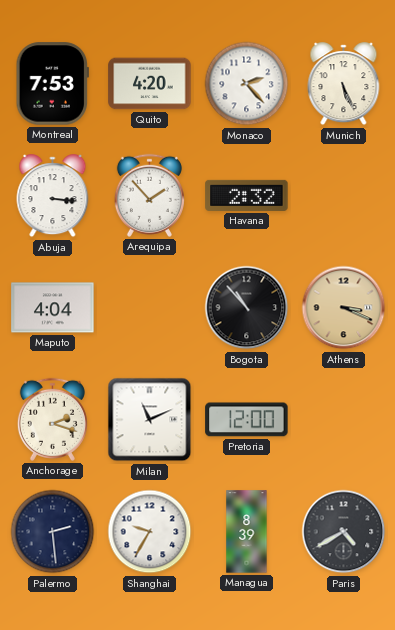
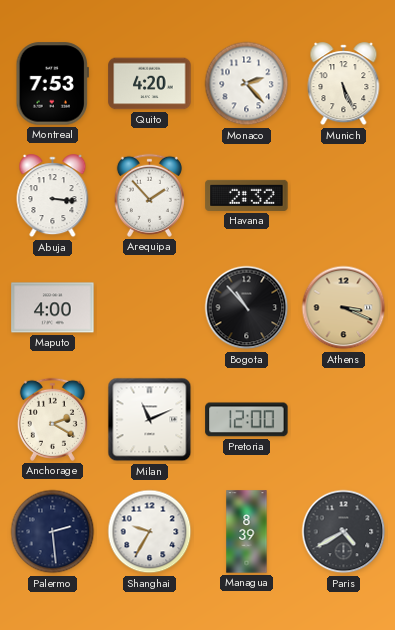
Maputo: 4:04 -> 4:00
Anchorage: 2:18 -> 2:20
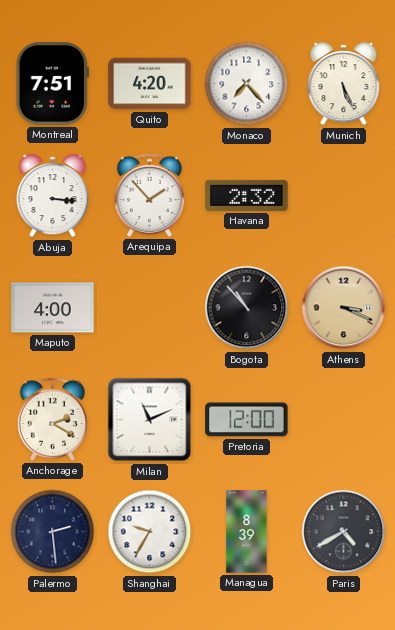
Montreal: 7:53 -> 7:51
Monaco: 2:23 -> 7:23
